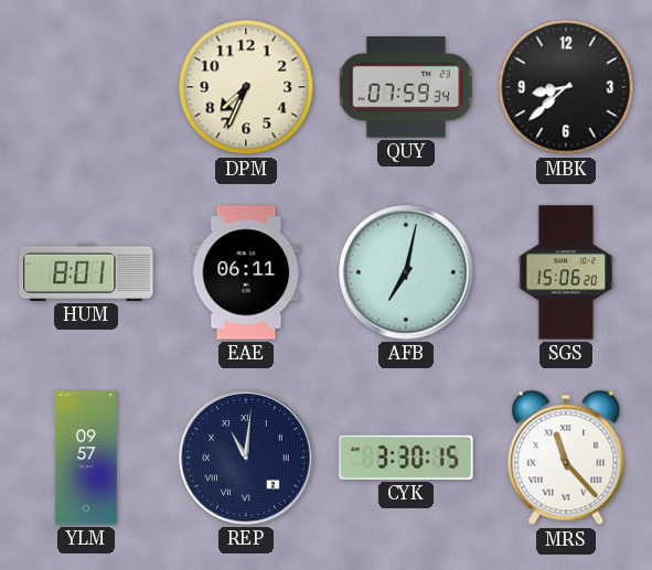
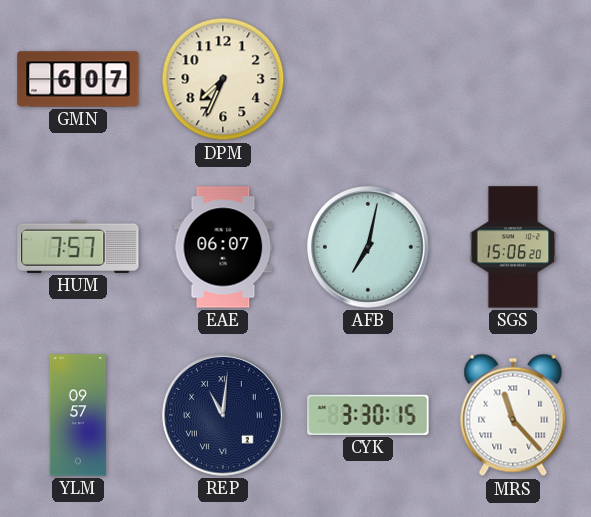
GMN: none -> 6:07
QUY: 07:59 -> none
MBK: 8:38 -> none
HUM: 8:01 -> 7:57
EAE: 06:11 -> 06:07
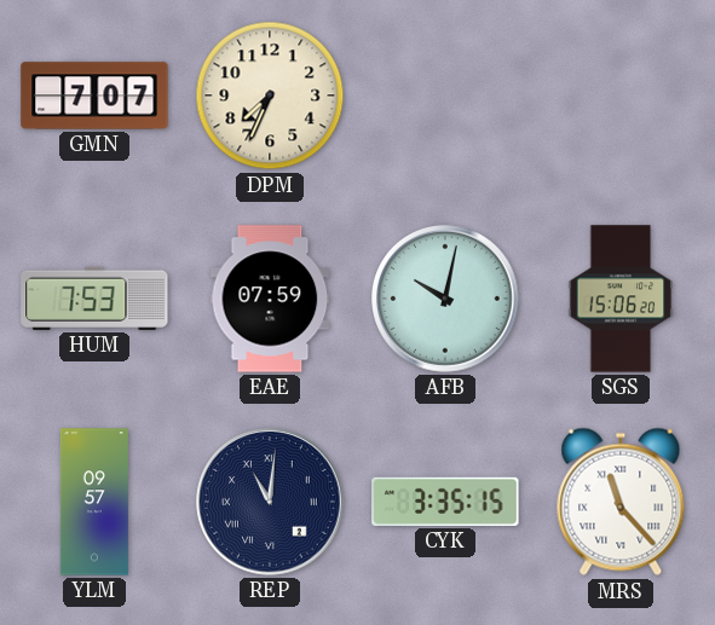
GMN: 6:07 -> 7:07
HUM: 7:57 -> 7:53
EAE: 06:07 -> 07:59
AFB: 7:02 -> 10:02
CYK: 3:30 -> 3:35
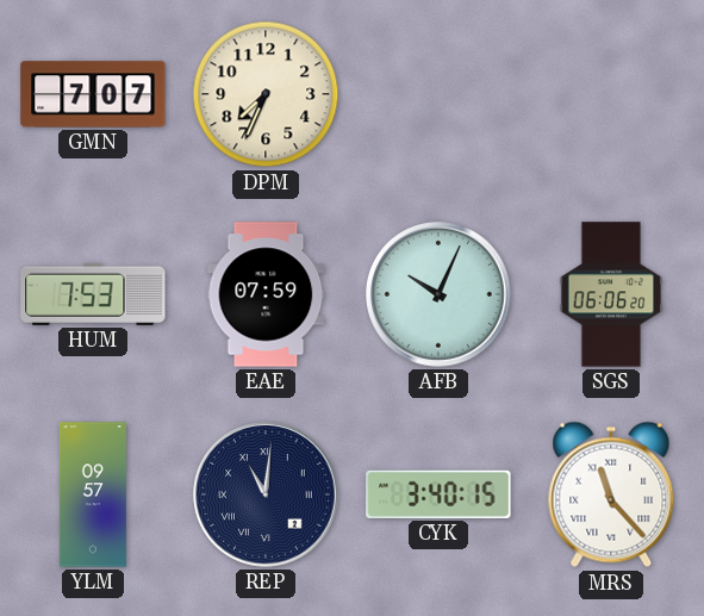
AFB: 10:02 -> 10:04
SGS: 15:06 -> 06:06
CYK: 3:35 -> 3:40
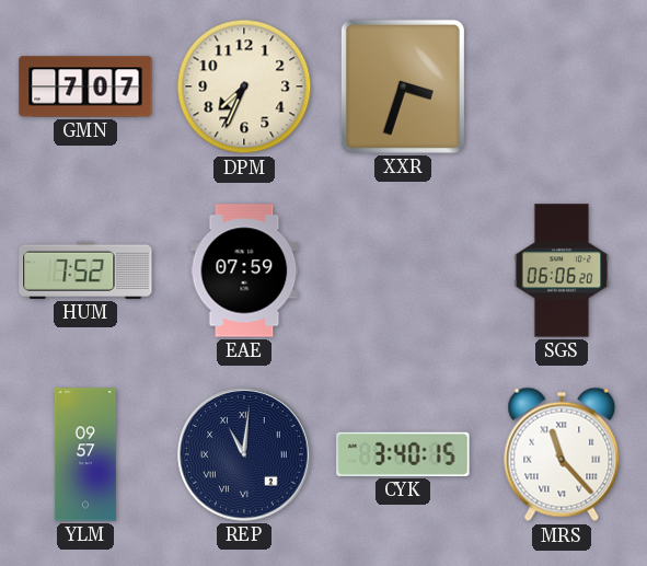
XXR: none -> 3:33
HUM: 7:53 -> 7:52
AFB: 10:04 -> none
